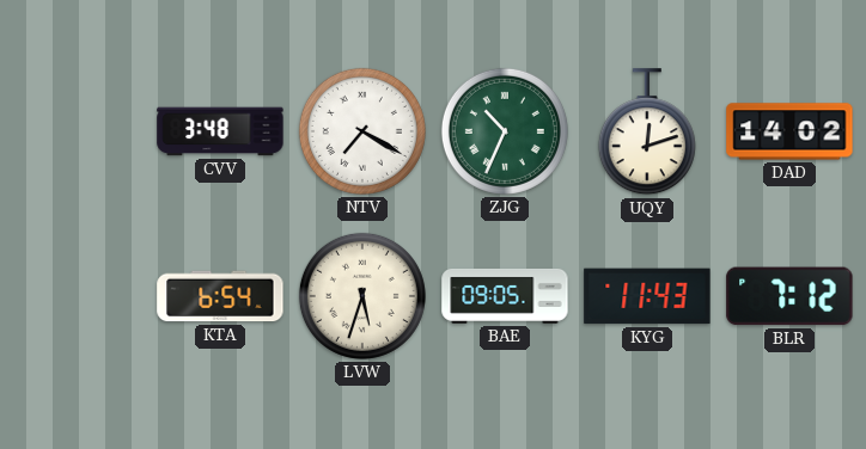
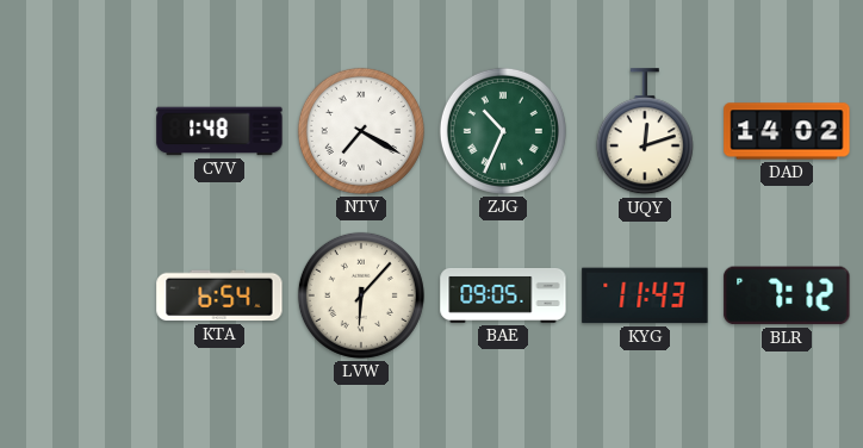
CVV: 3:48 -> 1:48
LVW: 5:33 -> 6:07
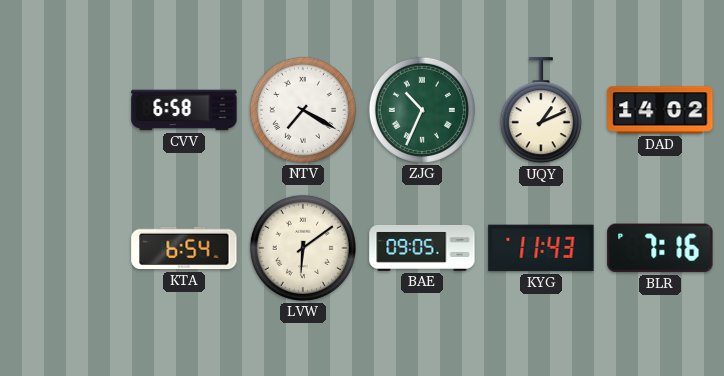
CVV: 1:48 -> 6:58
UQY: 12:12 -> 1:11
LVW: 6:07 -> 6:09
BLR: 7:12 -> 7:16
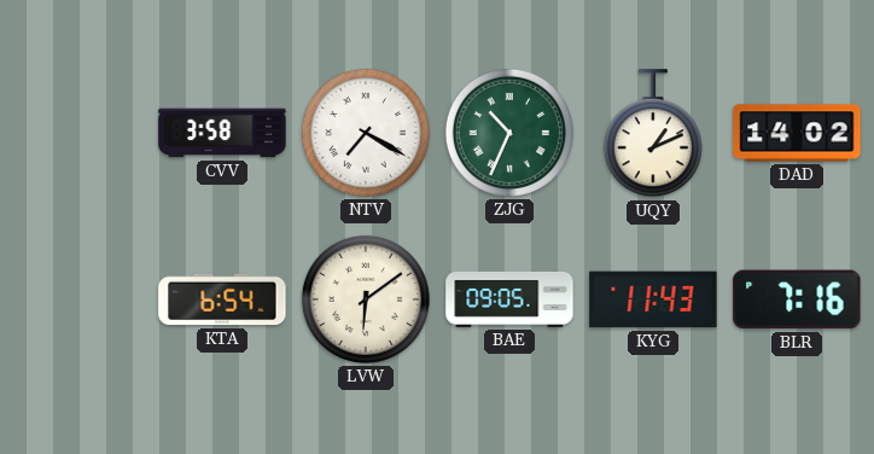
CVV: 6:58 -> 3:58
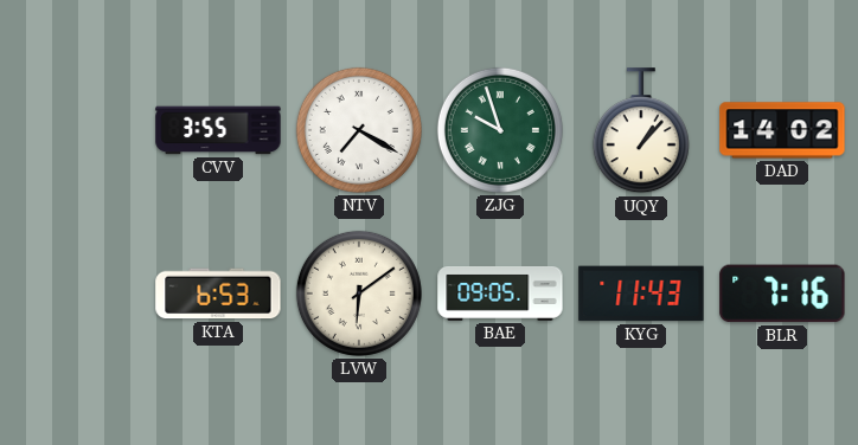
CVV: 3:58 -> 3:55
ZJG: 10:34 -> 9:57
UQY: 1:11 -> 1:07
KTA: 6:54 -> 6:53
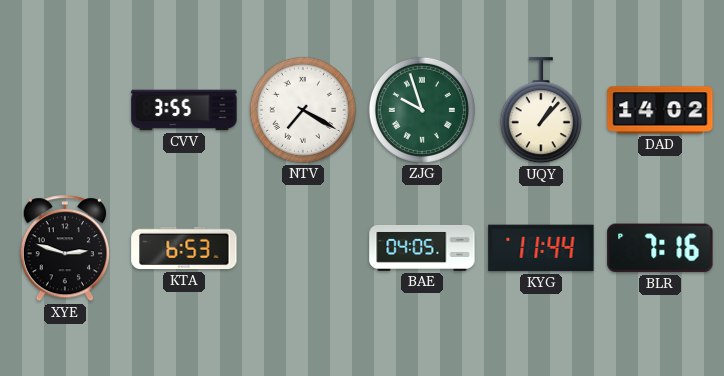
XYE: none -> 2:48
LVW: 6:09 -> none
BAE: 09:05 -> 04:05
KYG: 11:43 -> 11:44
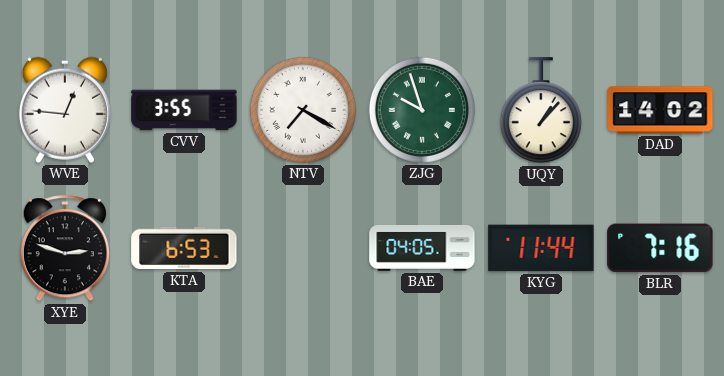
WVE: none -> 12:46
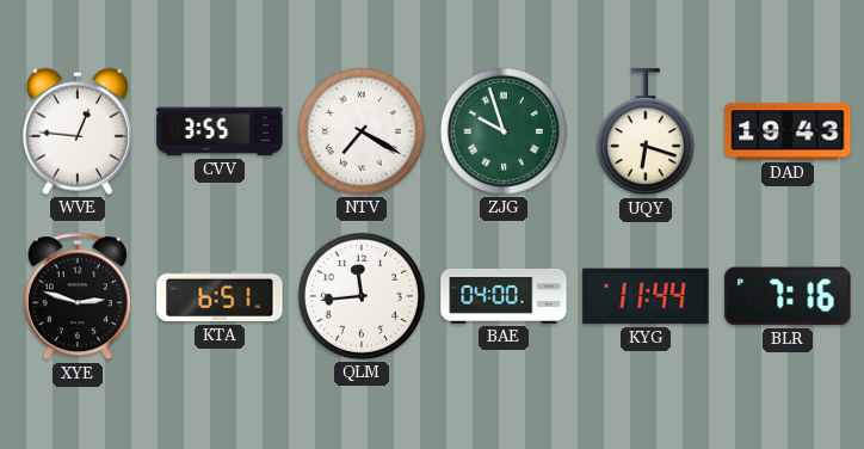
UQY: 1:07 -> 6:18
DAD: 14:02 -> 19:43
KTA: 6:53 -> 6:51
QLM: none -> 11:44
BAE: 04:05 -> 04:00
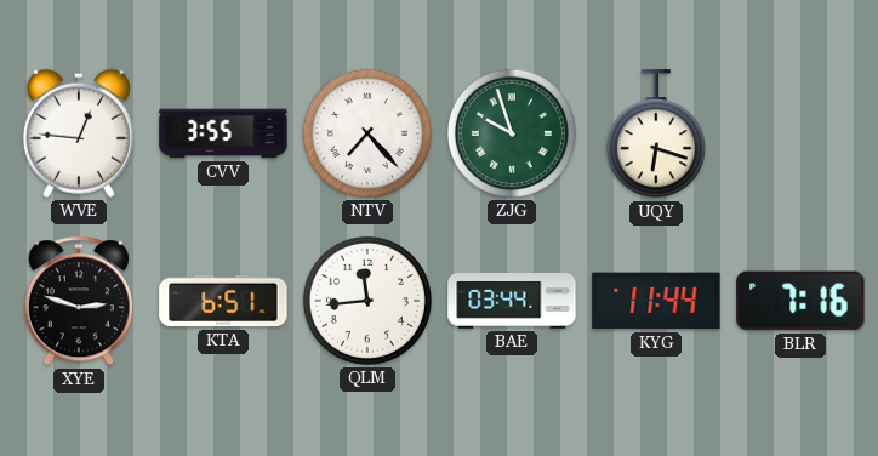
NTV: 7:20 -> 7:23
DAD: 19:43 -> none
BAE: 04:00 -> 03:44
